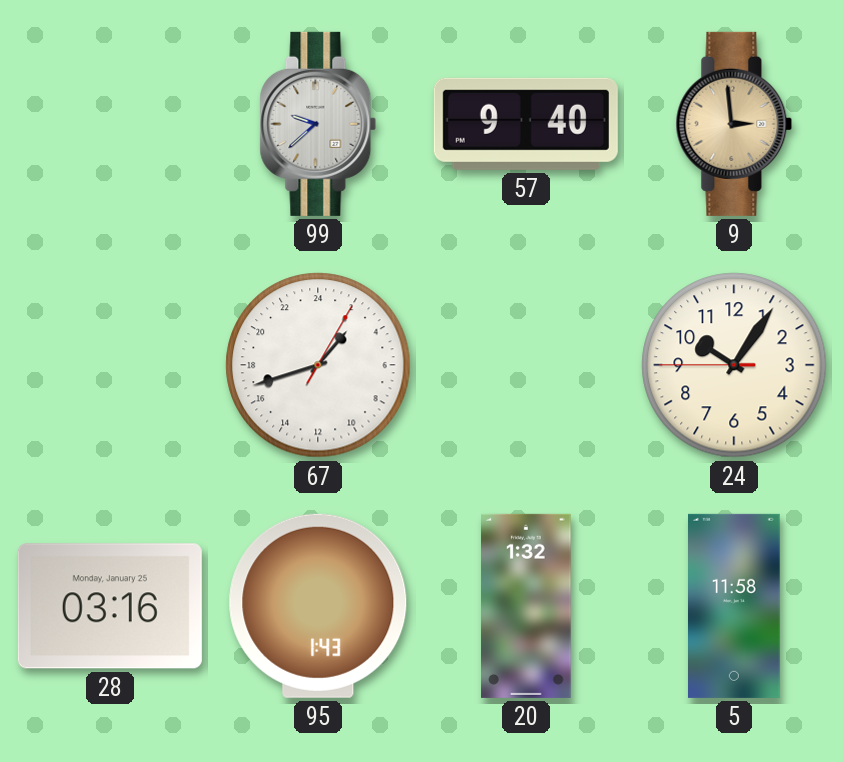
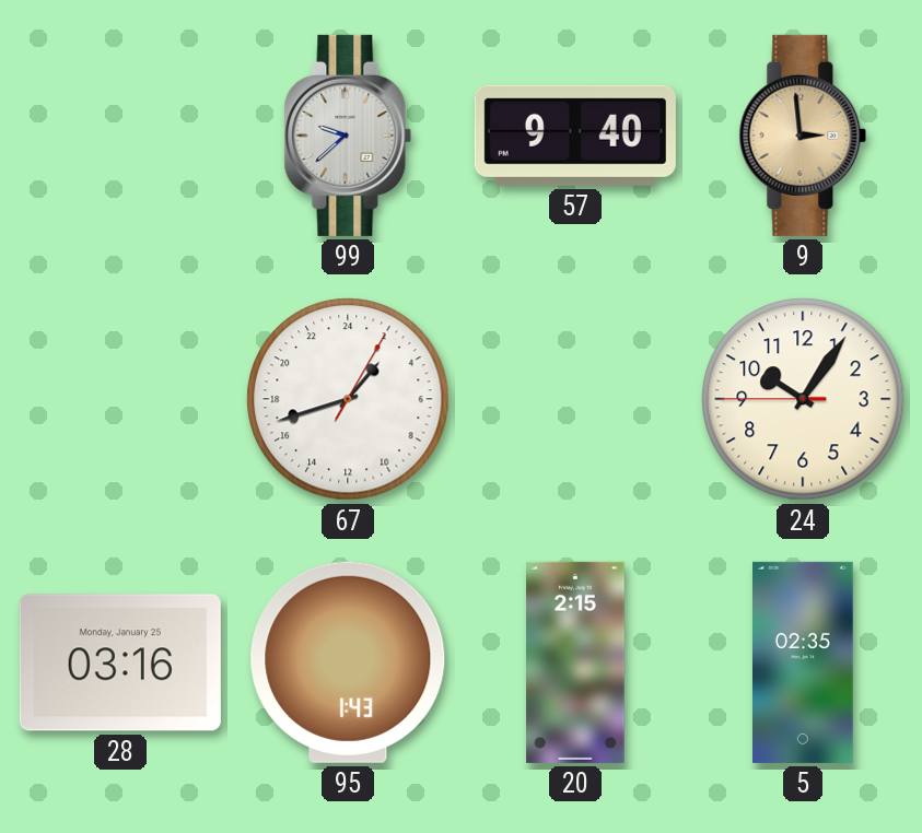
20: 1:32 -> 2:15
5: 11:58 -> 02:35
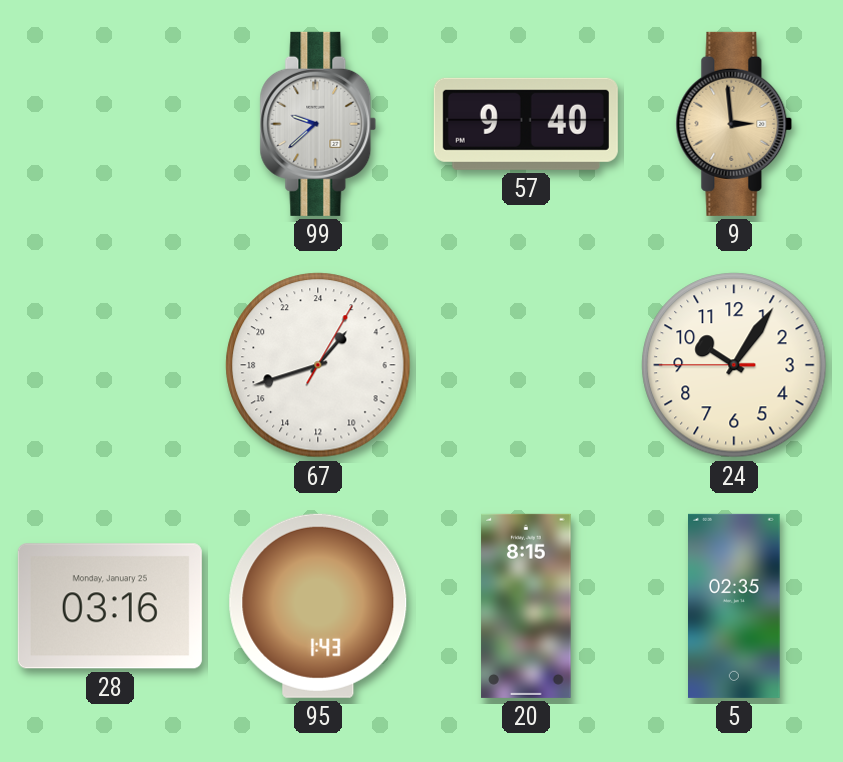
20: 2:15 -> 8:15
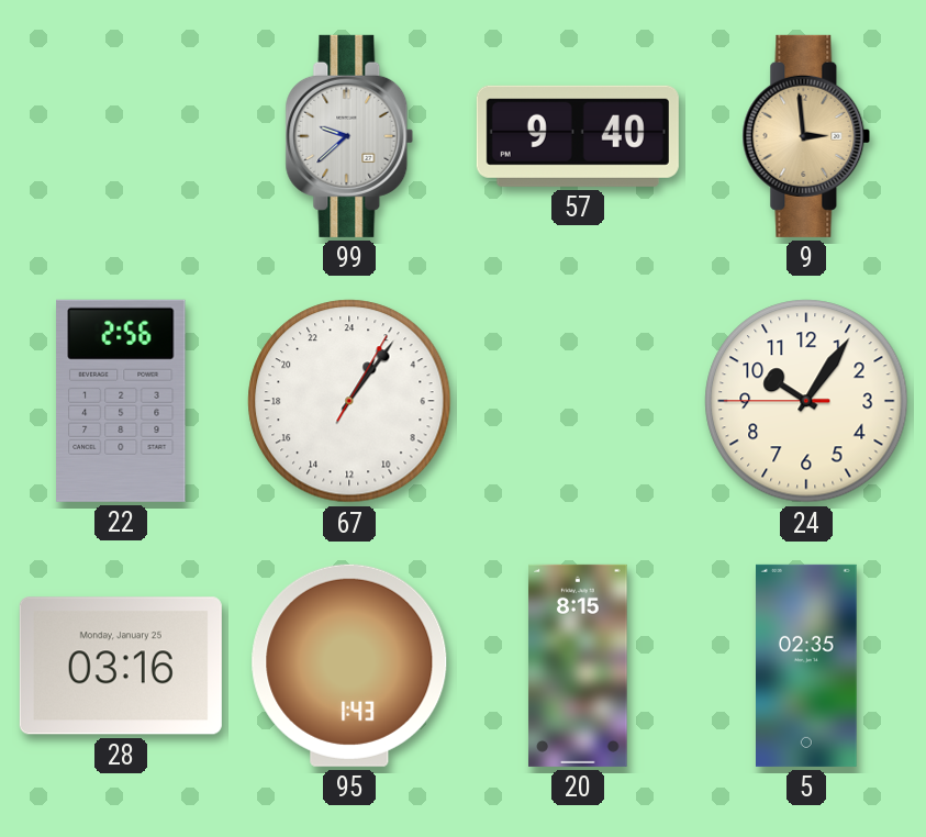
22: none -> 2:56
67: 2:42 -> 2:06
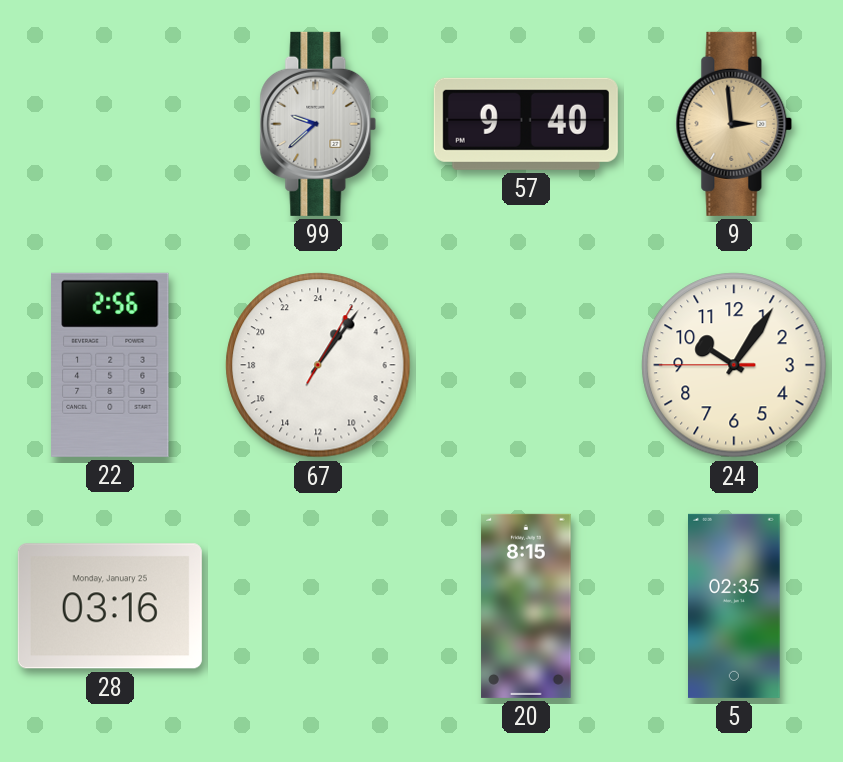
95: 1:43 -> none
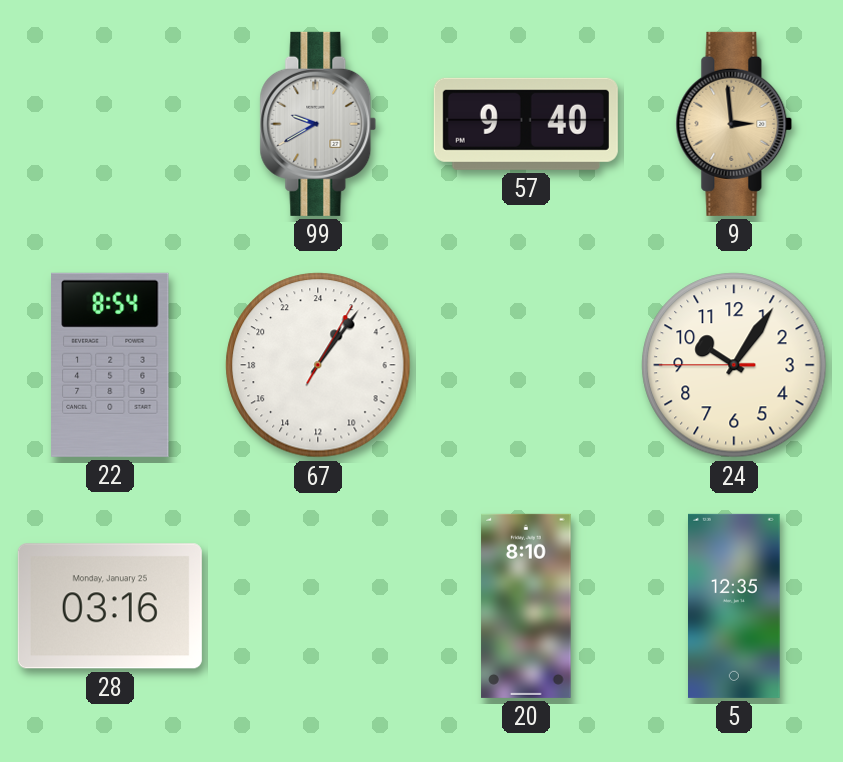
99: 9:38 -> 9:40
22: 2:56 -> 8:54
20: 8:15 -> 8:10
5: 02:35 -> 12:35
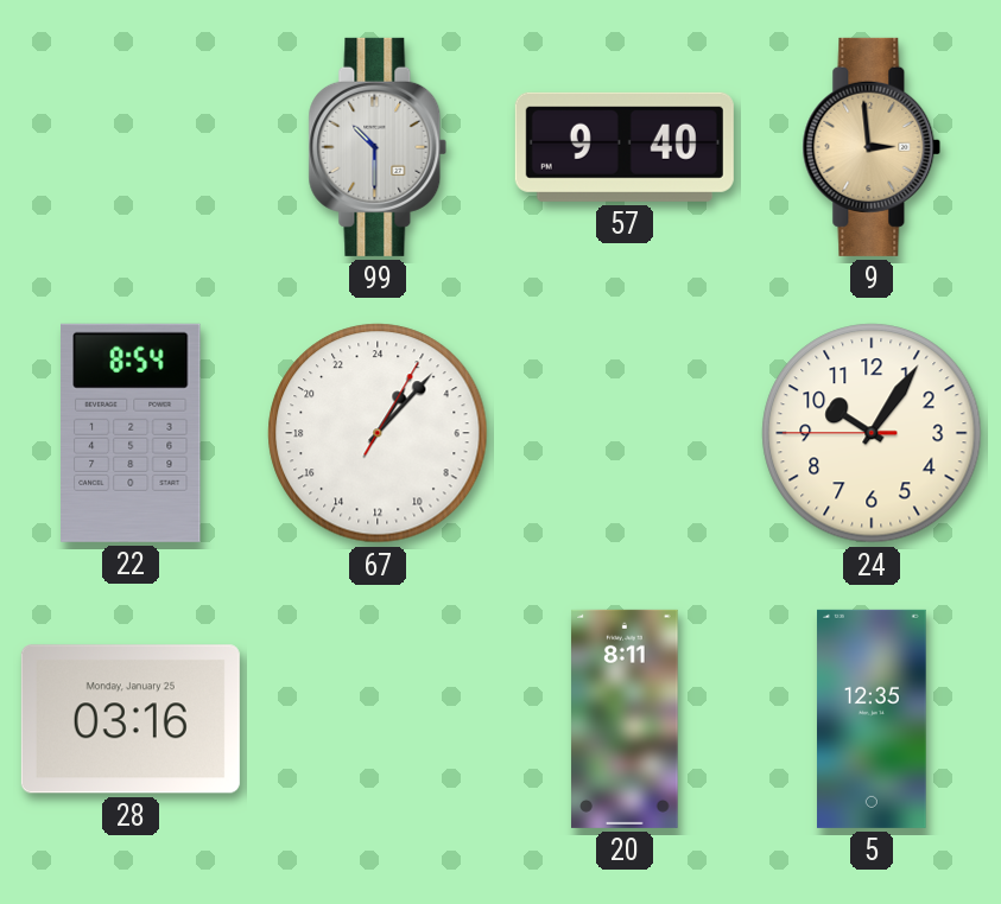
99: 9:40 -> 10:30
67: 2:06 -> 2:07
20: 8:10 -> 8:11
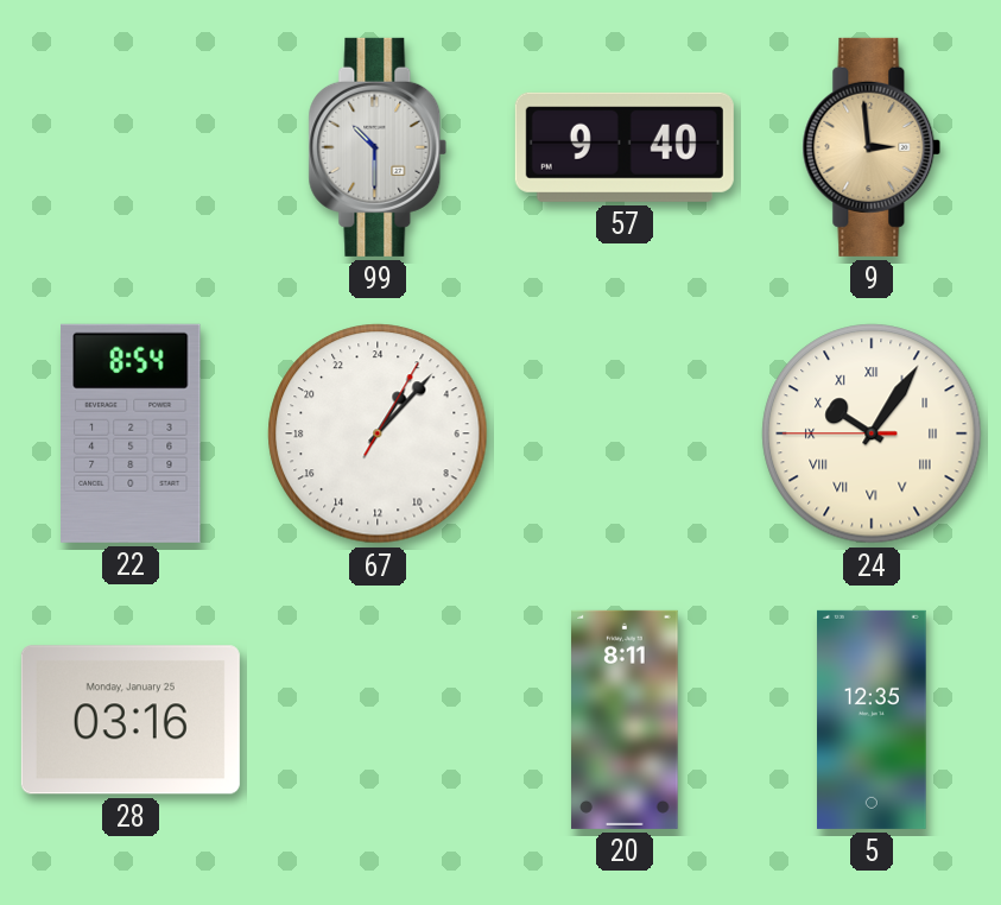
24 numerals: Arabic -> Roman
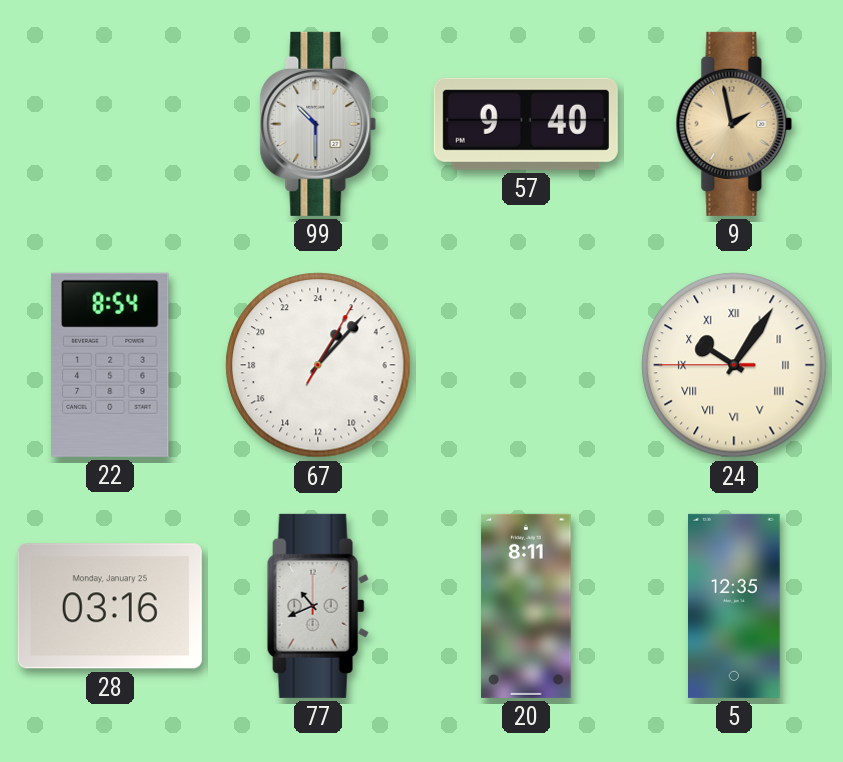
9: 2:59 -> 1:58
77: none -> 10:41
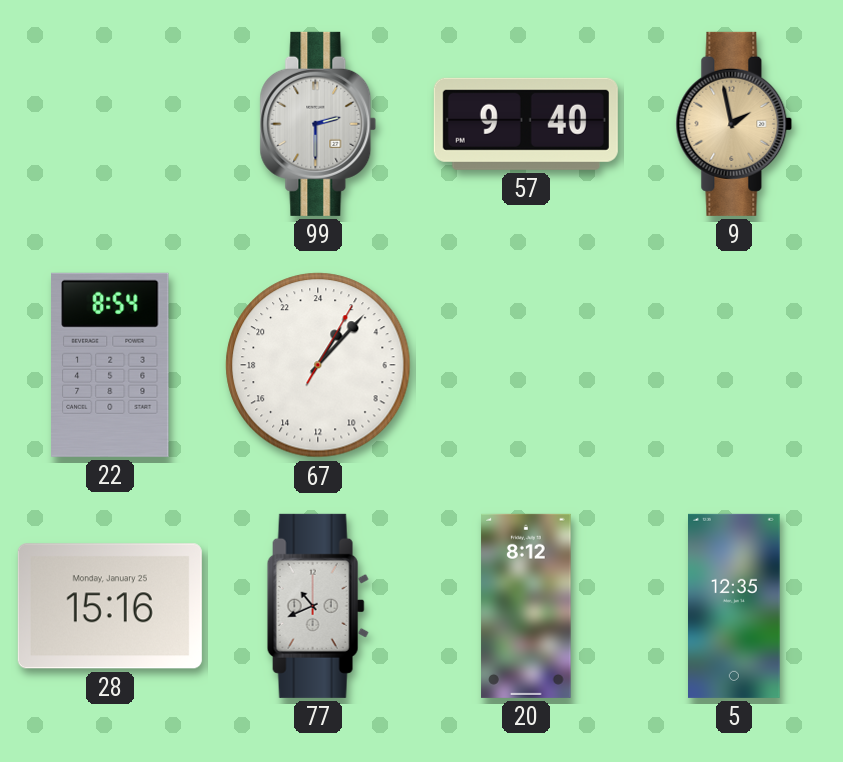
99: 10:30 -> 2:30
24: 10:05 -> none
28: 03:16 -> 15:16
20: 8:11 -> 8:12
